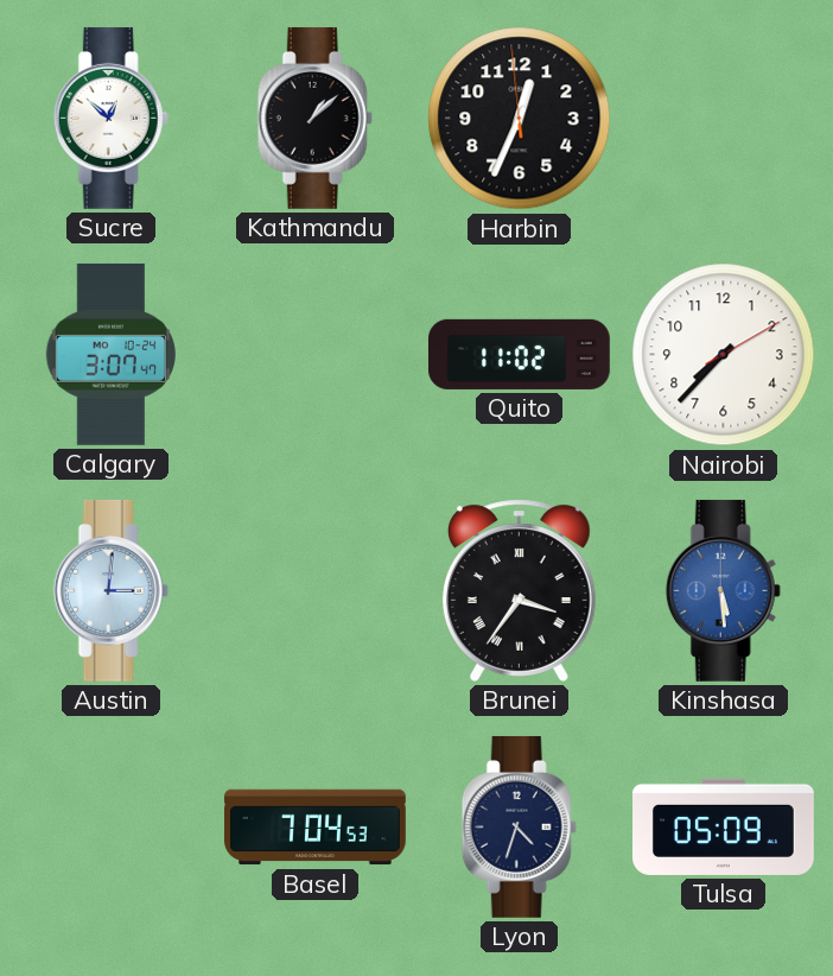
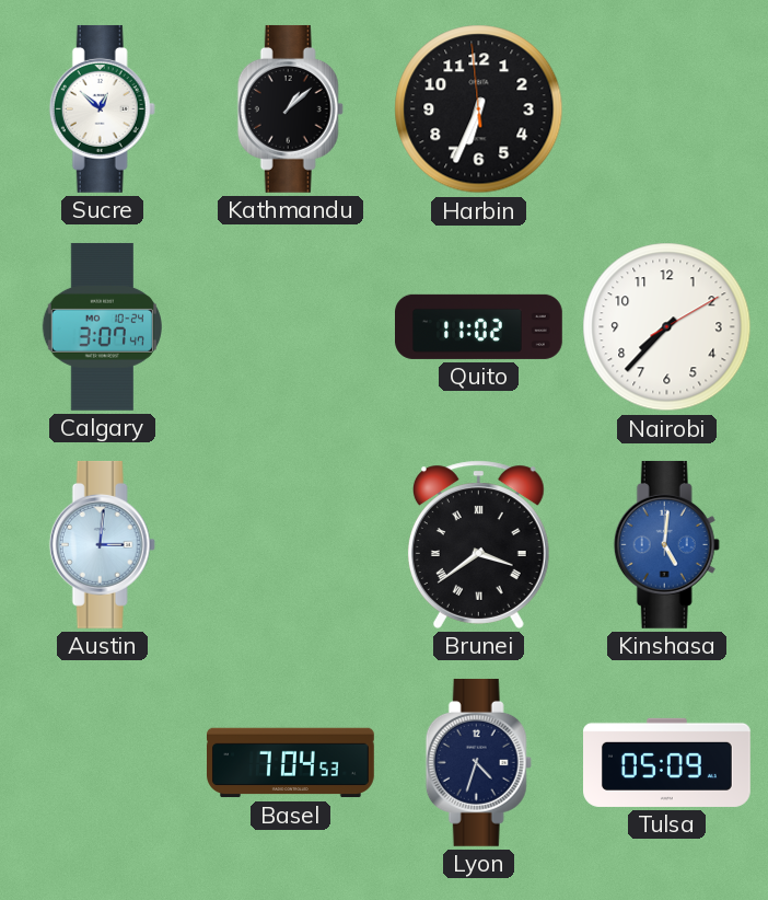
Harbin: 12:33 -> 6:33
Brunei: 3:36 -> 3:39
Kinshasa: 5:29 -> 5:01
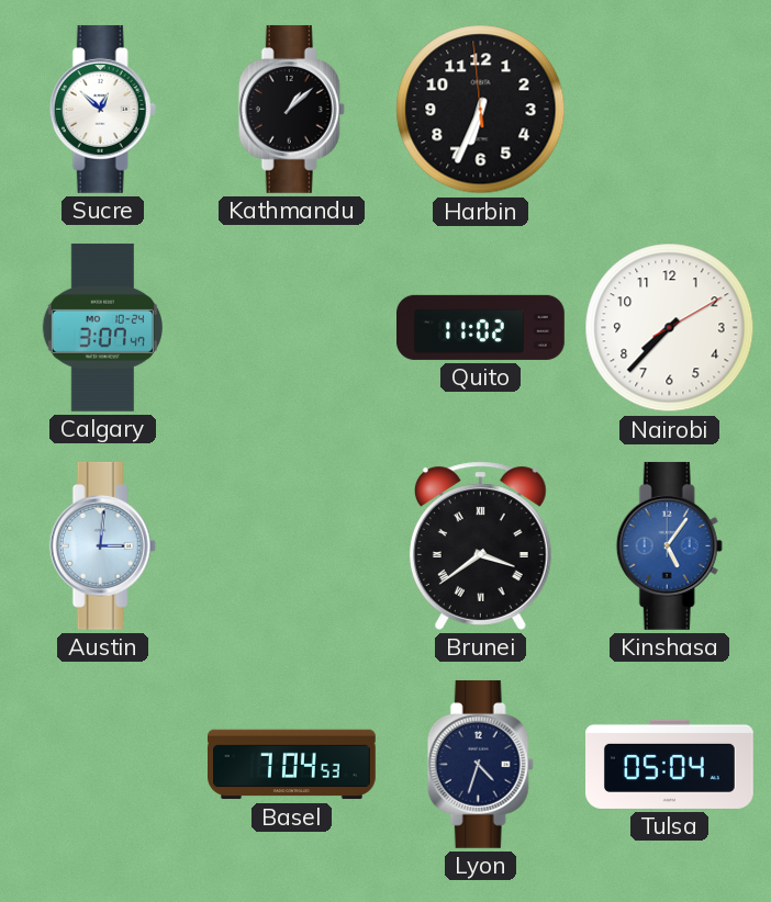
Kinshasa: 5:01 -> 5:06
Tulsa: 05:09 -> 05:04
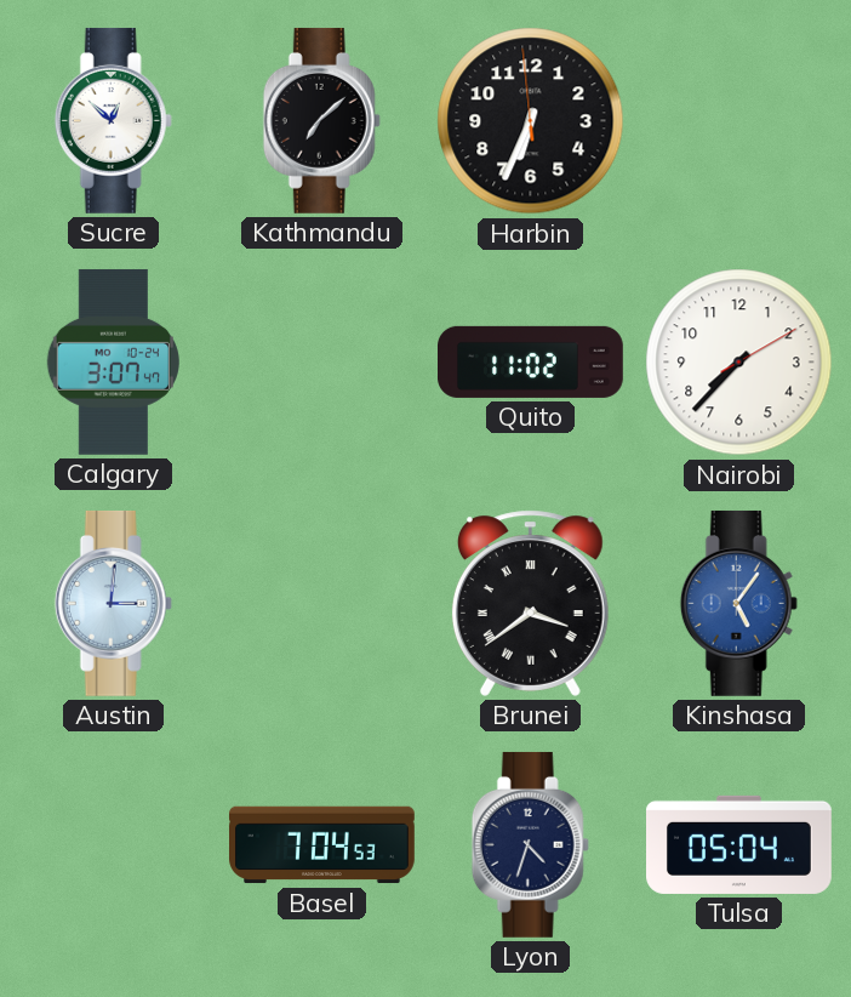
Kathmandu: 1:08 -> 7:08
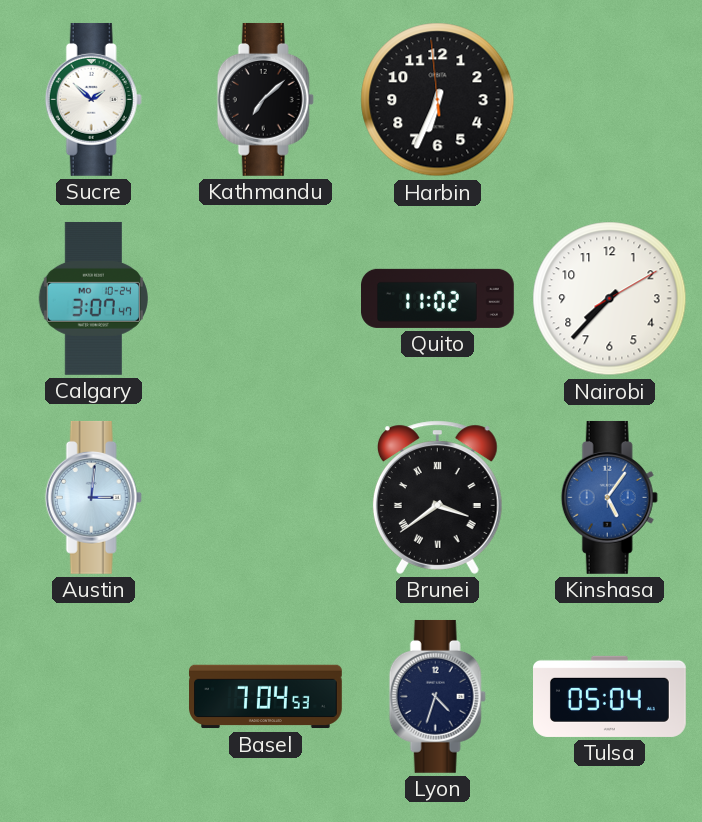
Sucre: 12:52 -> 1:52
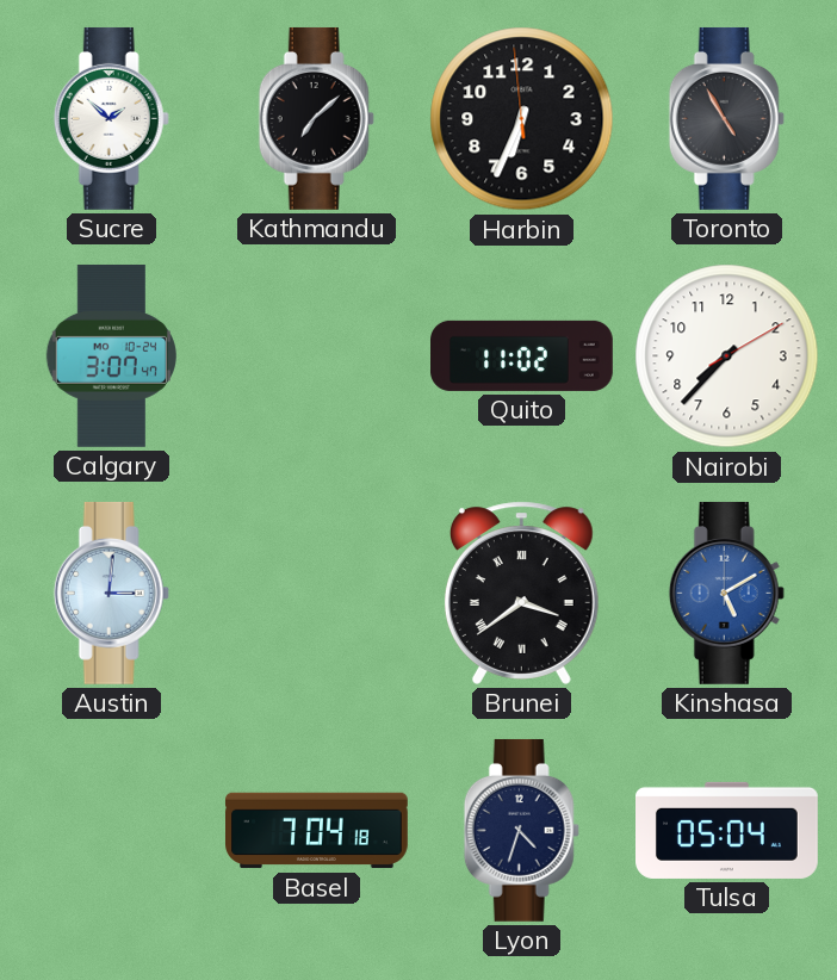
Toronto: none -> 4:55
Kinshasa: 5:06 -> 5:10
Basel: 7:04:53 -> 7:04:18
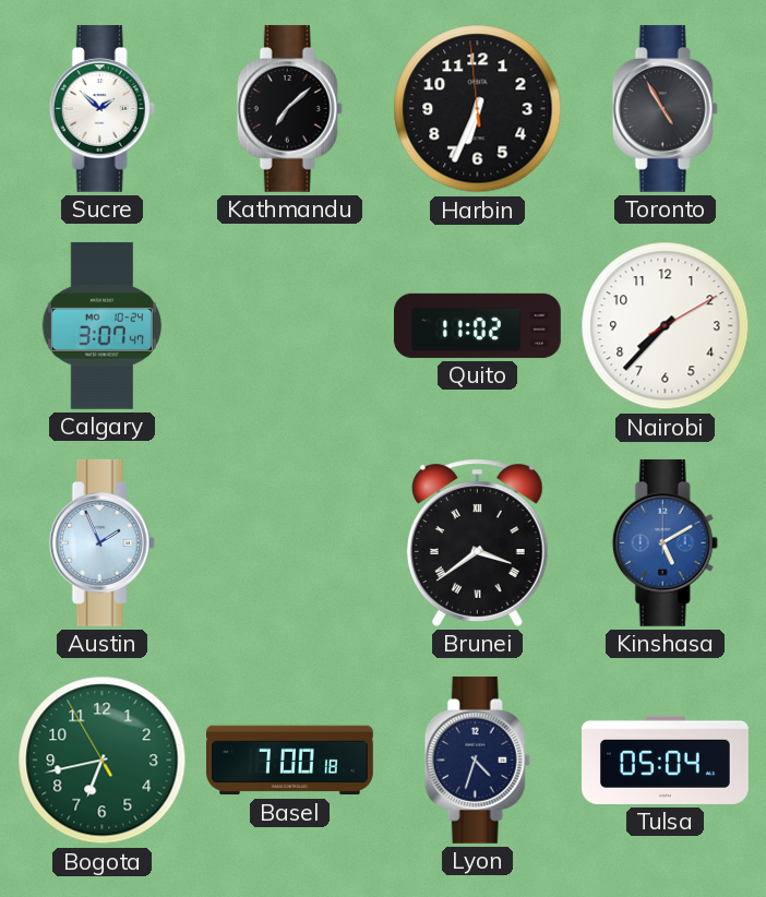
Austin: 3:01 -> 1:56
Bogota: none -> 6:42
Basel: 7:04 -> 7:00
